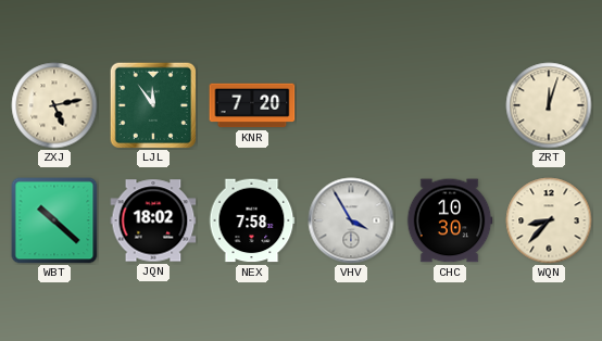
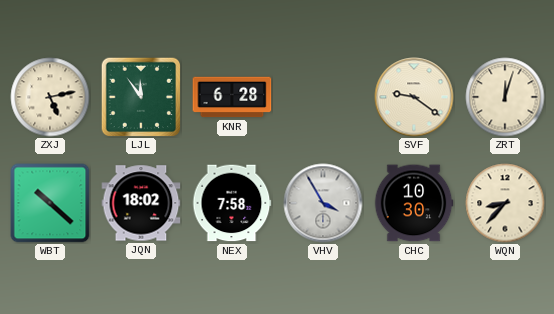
KNR: 7:20 -> 6:28
SVF: none -> 9:21
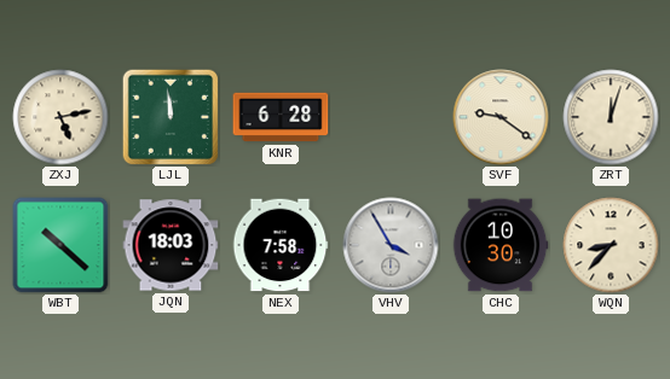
LJL: 11:54 -> 11:59
JQN: 18:02 -> 18:03
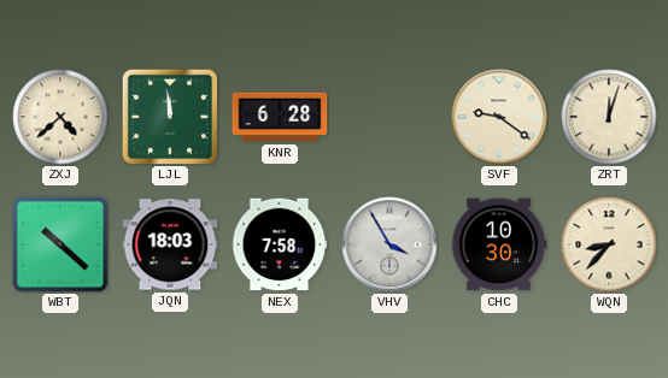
ZXJ: 5:13 -> 4:38
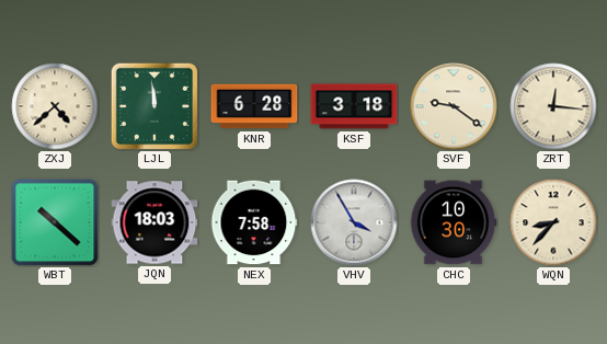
KSF: none -> 3:18
ZRT: 12:03 -> 12:16
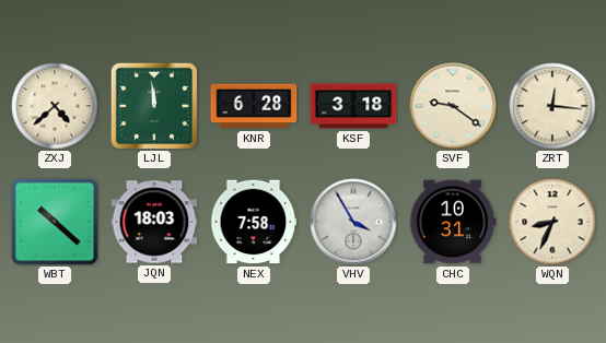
CHC: 10:30 -> 10:31
WQN: 8:37 -> 8:34
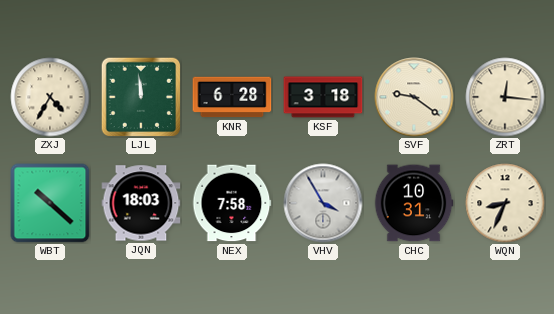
ZXJ: 4:38 -> 4:35
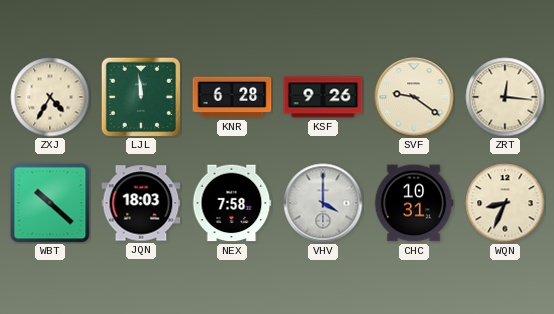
KSF: 3:18 -> 9:26
VHV: 3:55 -> 4:00
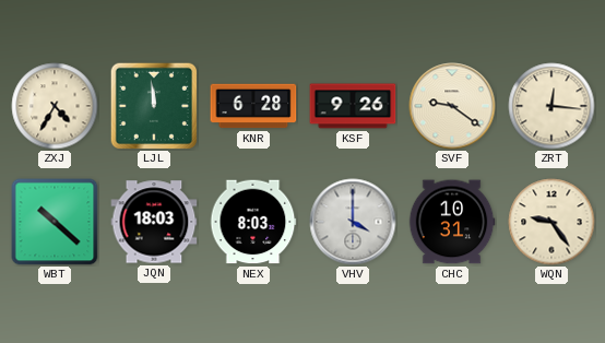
NEX: 7:58 -> 8:03
WQN: 8:34 -> 9:24
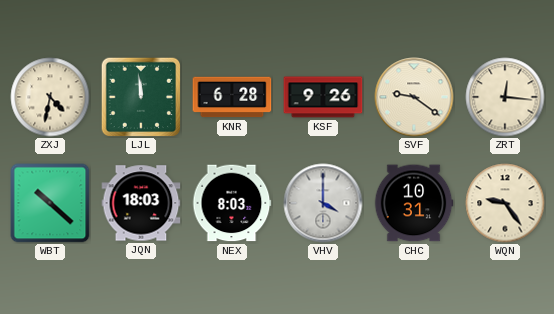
ZXJ: 4:35 -> 4:32
